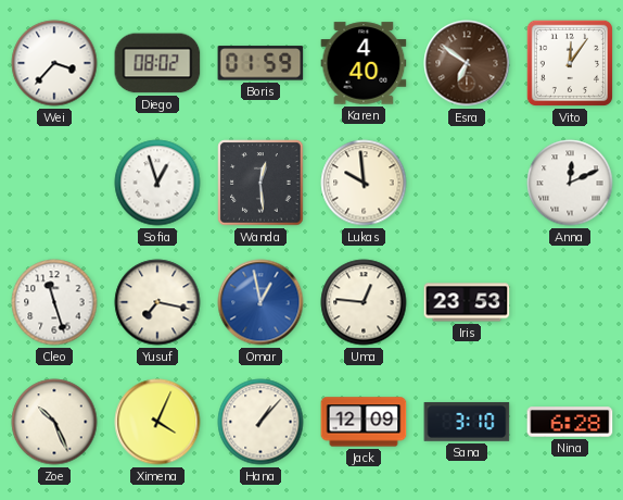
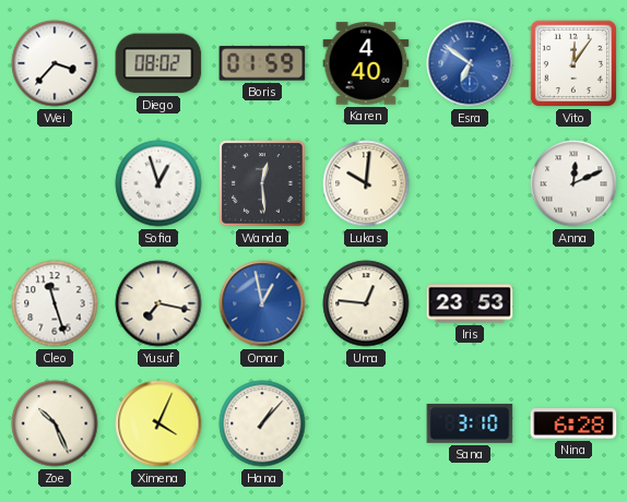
Esra dial: brown -> blue
Lukas: 9:59 -> 10:01
Jack: 12:09 -> none
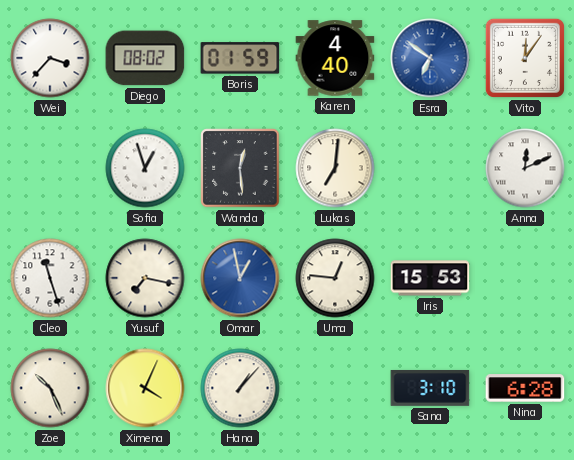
Lukas: 10:01 -> 7:01
Iris: 23:53 -> 15:53
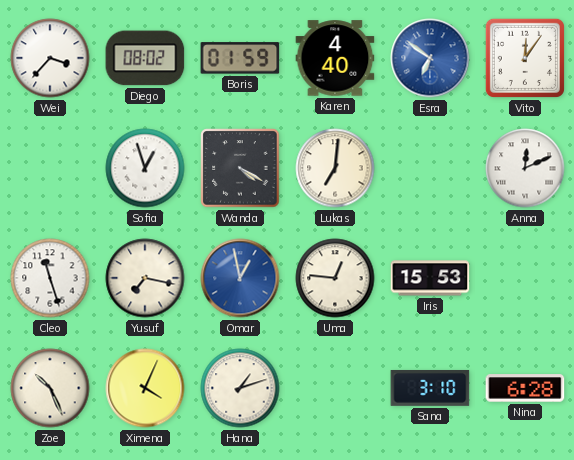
Wanda: 12:29 -> 4:20
Hana: 1:07 -> 1:12
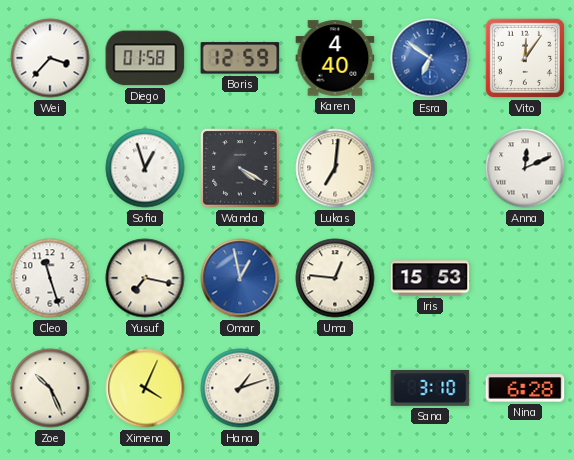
Diego: 08:02 -> 01:58
Boris: 01:59 -> 12:59
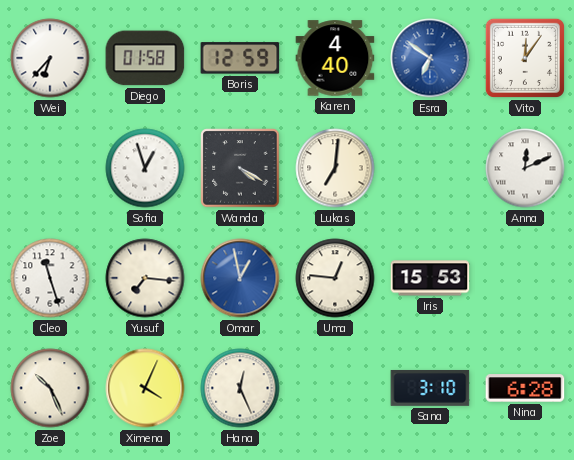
Wei: 3:37 -> 6:37
Yusuf: 7:17 -> 7:16
Hana: 1:12 -> 12:26
